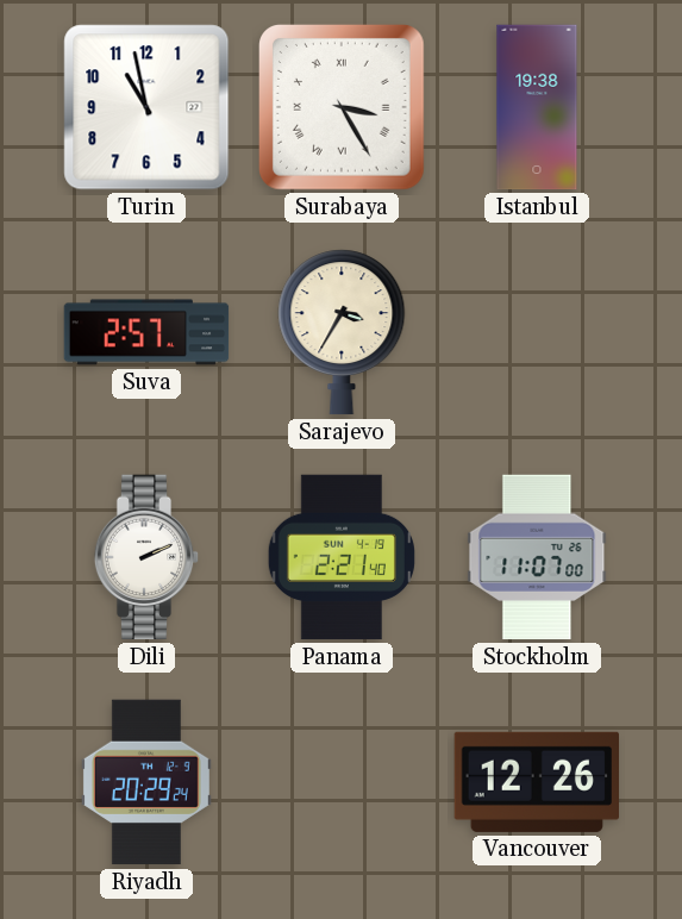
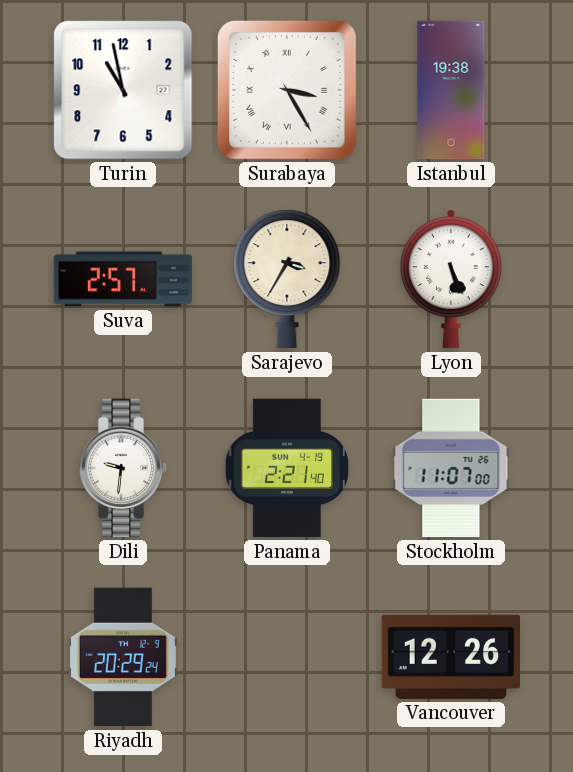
Lyon: none -> 5:26
Dili: 2:11 -> 9:31
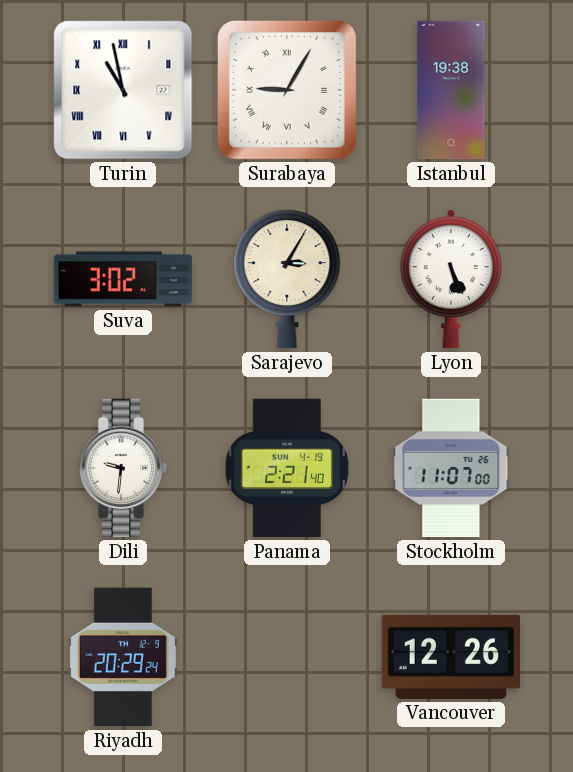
Turin numerals: Arabic -> Roman
Surabaya: 3:25 -> 9:05
Suva: 2:57 -> 3:02
Sarajevo: 3:35 -> 3:05
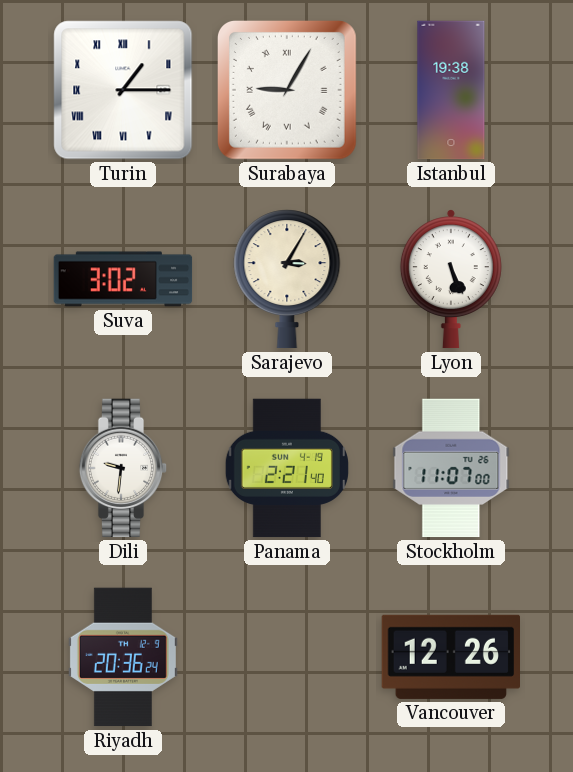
Turin: 10:58 -> 1:15
Riyadh: 20:29 -> 20:36
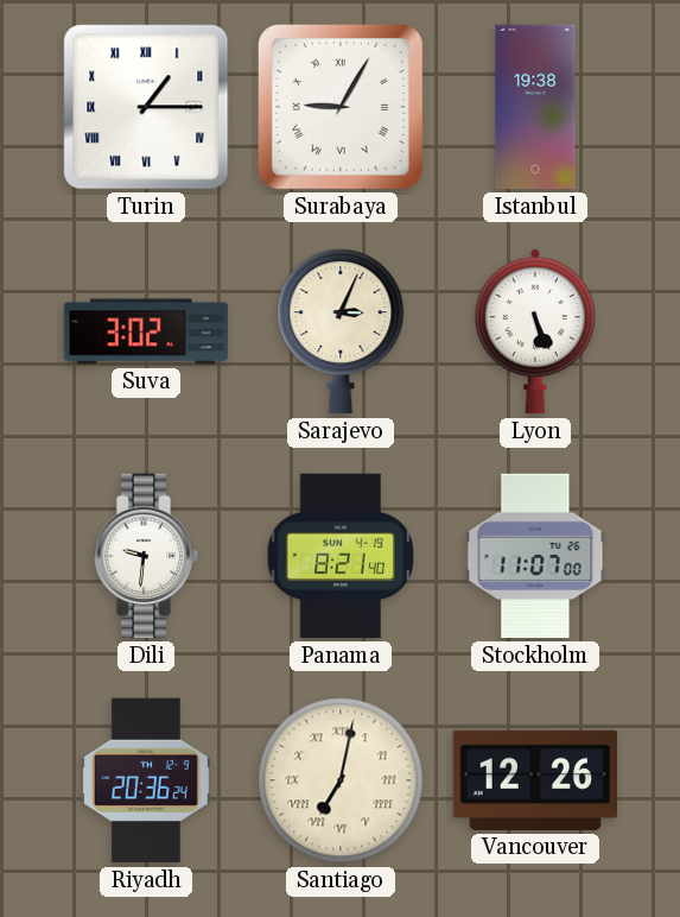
Sarajevo: 3:05 -> 3:04
Panama: 2:21 -> 8:21
Santiago: none -> 7:02
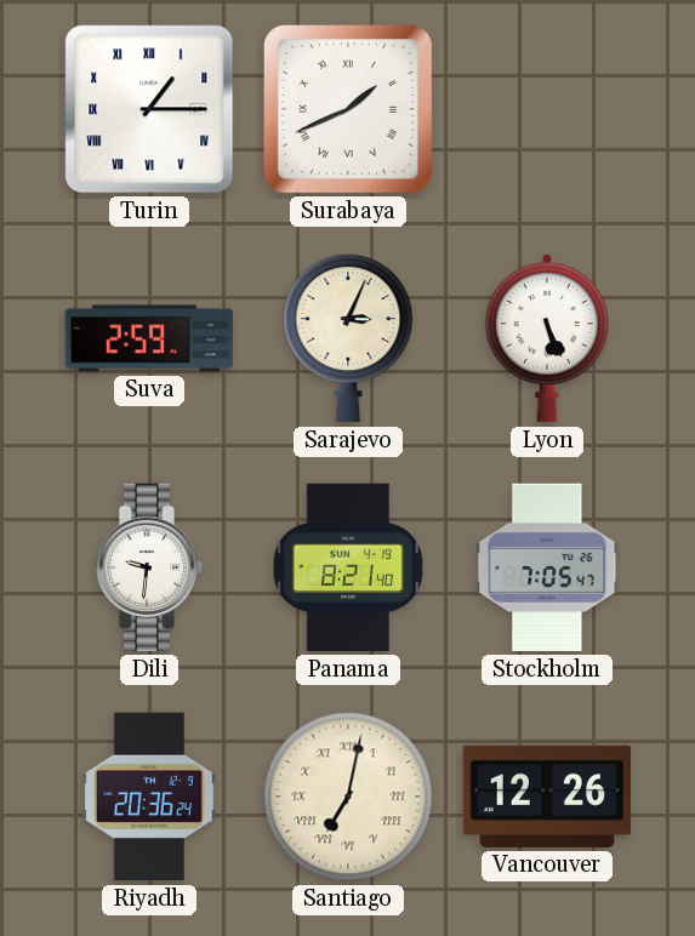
Surabaya: 9:05 -> 1:41
Istanbul: 19:38 -> none
Suva: 3:02 -> 2:59
Stockholm: 11:07 -> 7:05
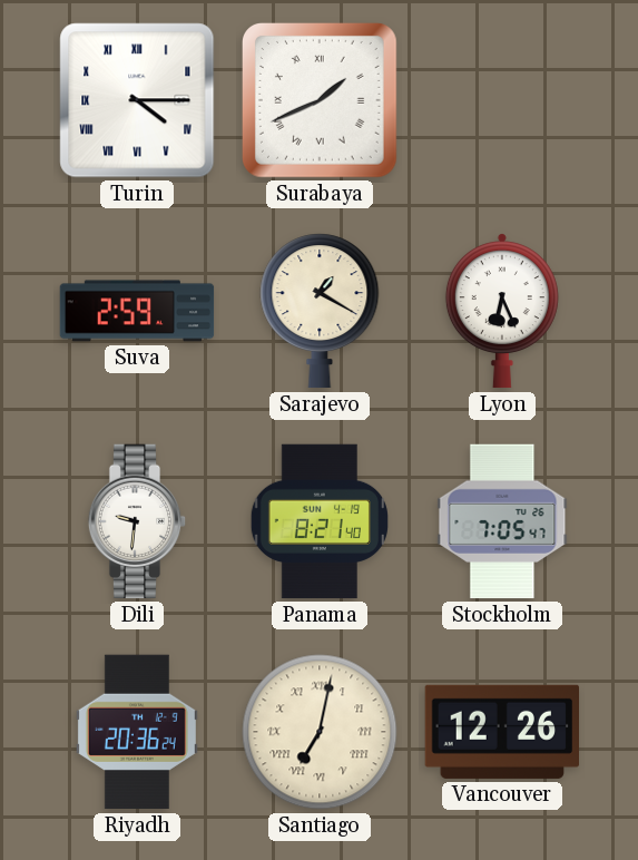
Turin: 1:15 -> 4:15
Sarajevo: 3:04 -> 1:20
Lyon: 5:26 -> 6:26
